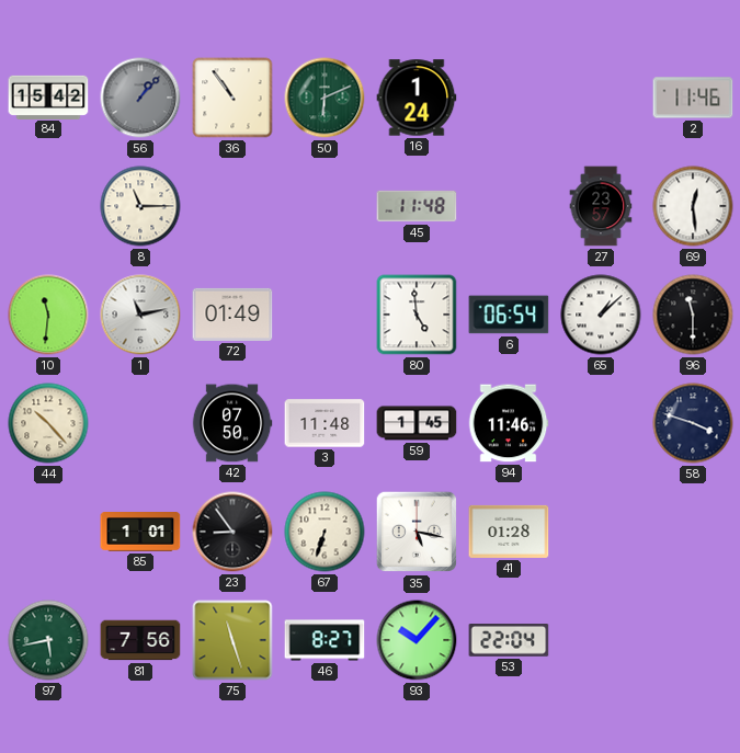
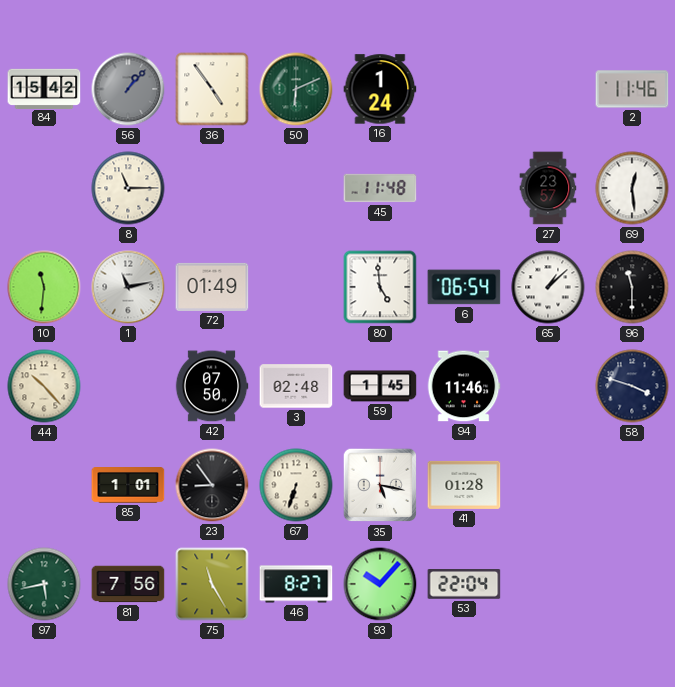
36: 10:54 -> 4:54
3: 11:48 -> 02:48
75: 11:27 -> 11:25
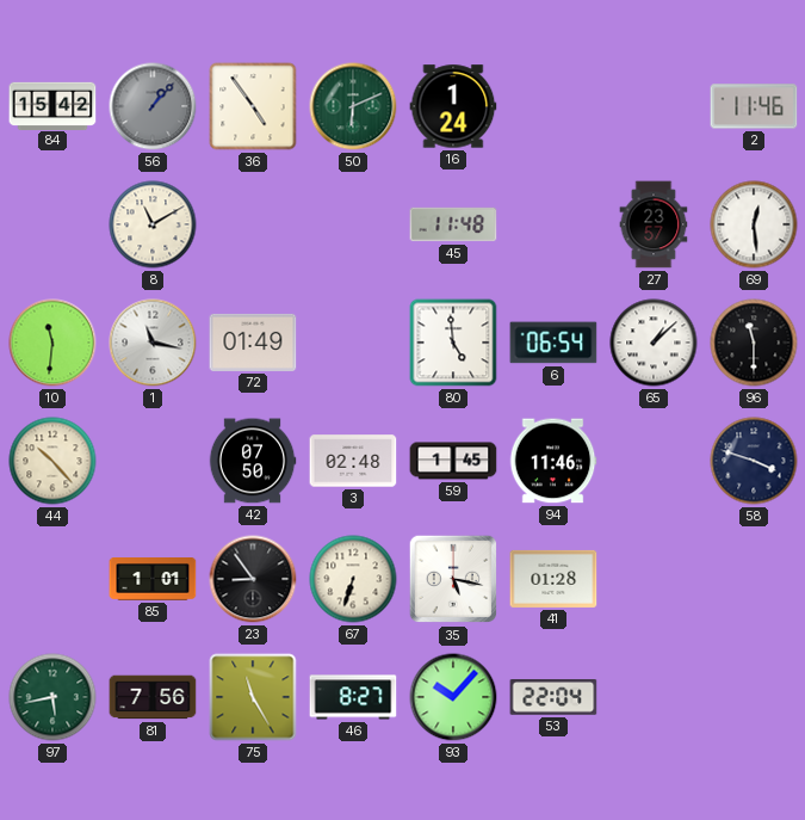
8: 11:15 -> 11:10
1: 11:13 -> 11:17
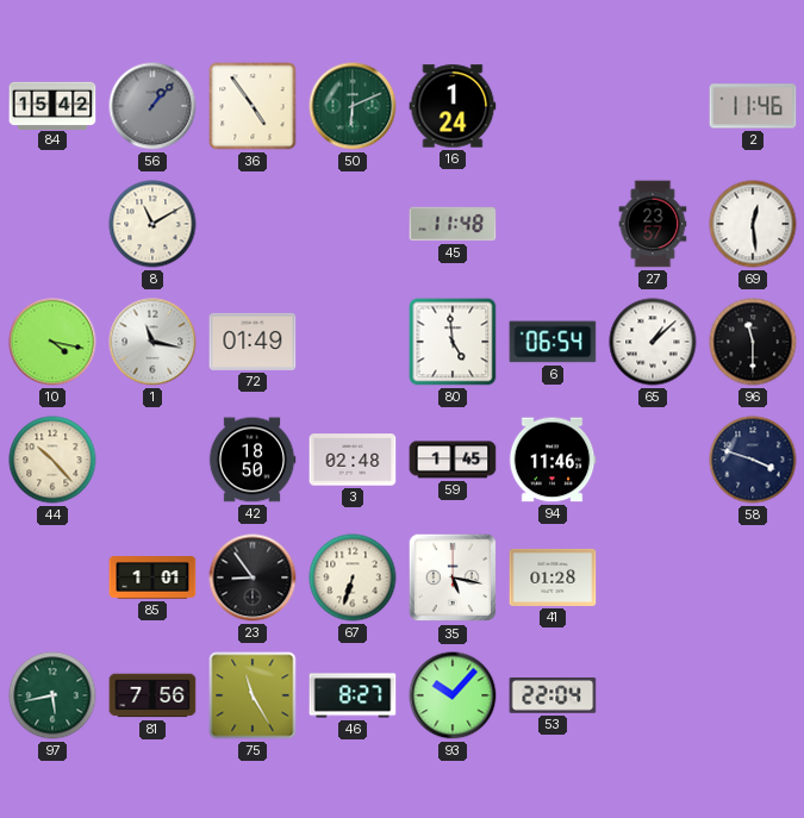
10: 11:31 -> 4:17
42: 07:50 -> 18:50
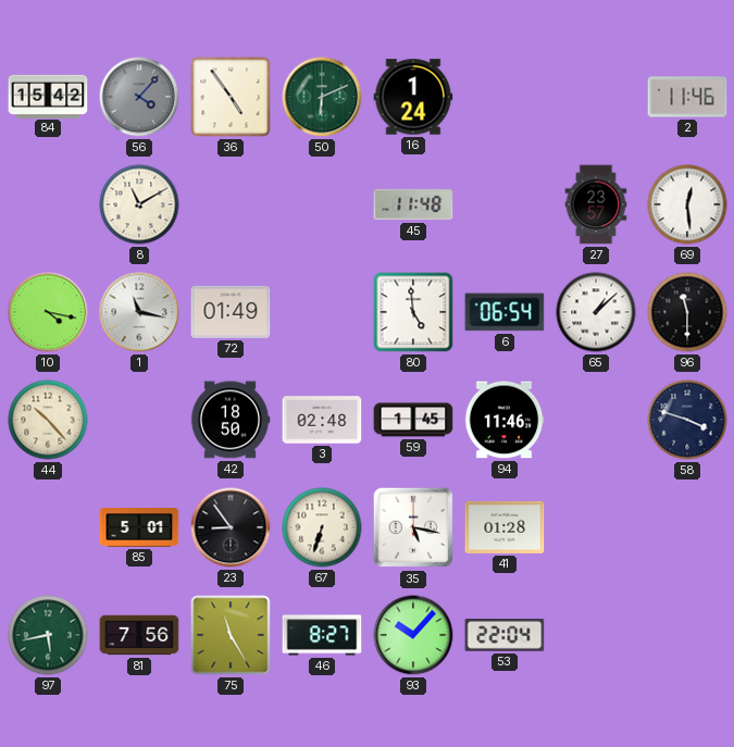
56: 1:07 -> 4:07
85: 1:01 -> 5:01
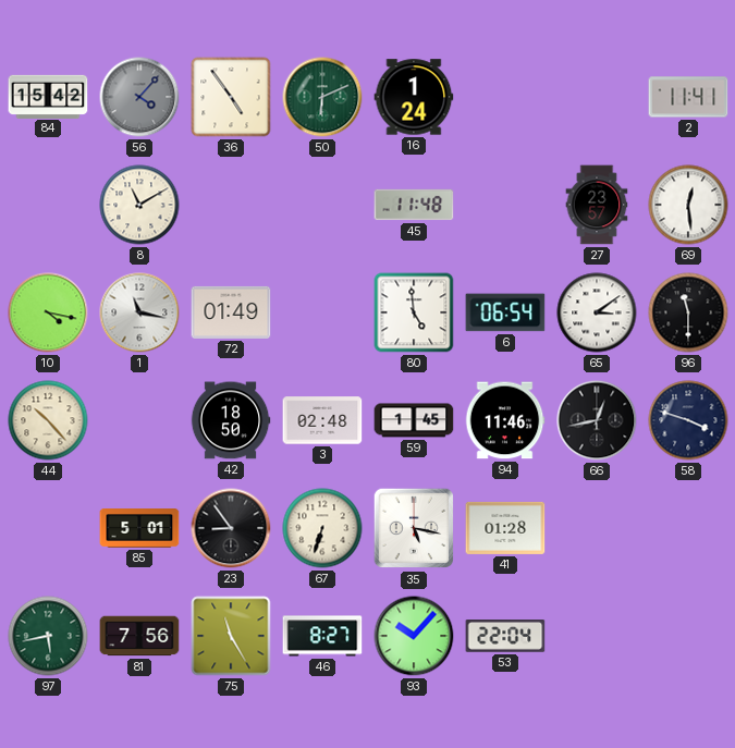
2: 11:46 -> 11:41
65: 1:08 -> 3:09
66: none -> 12:43
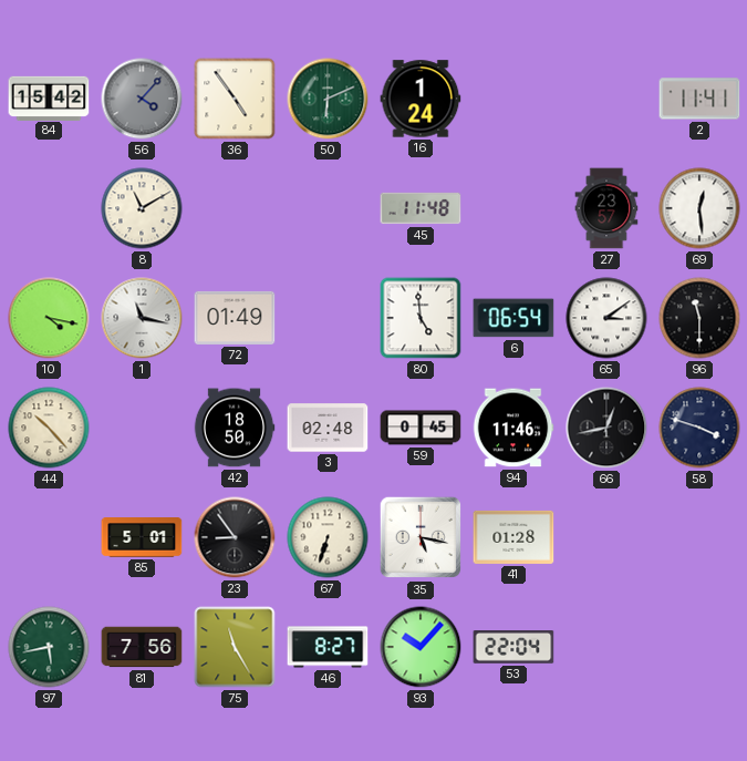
59: 1:45 -> 0:45
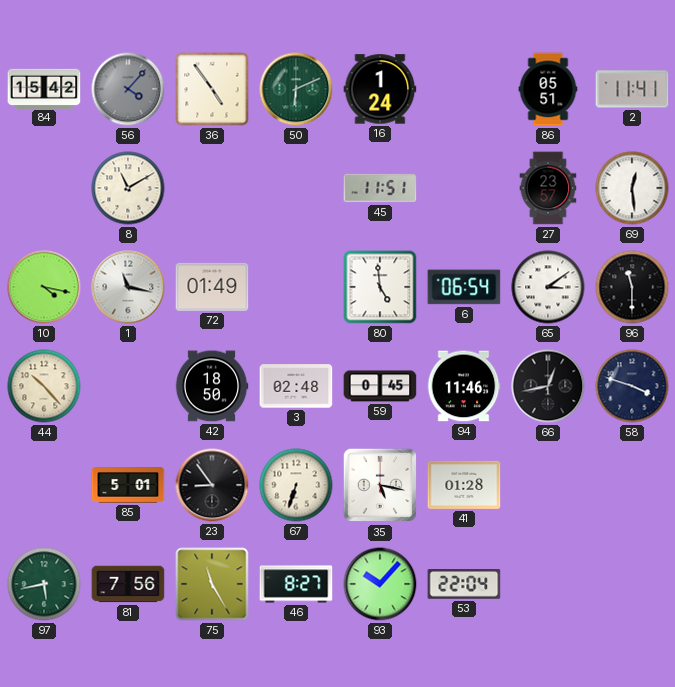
86: none -> 05:51
45: 11:48 -> 11:51
